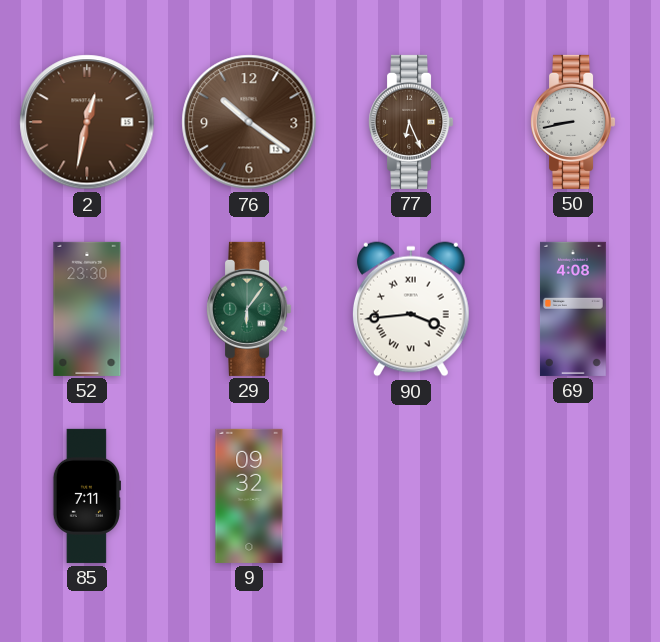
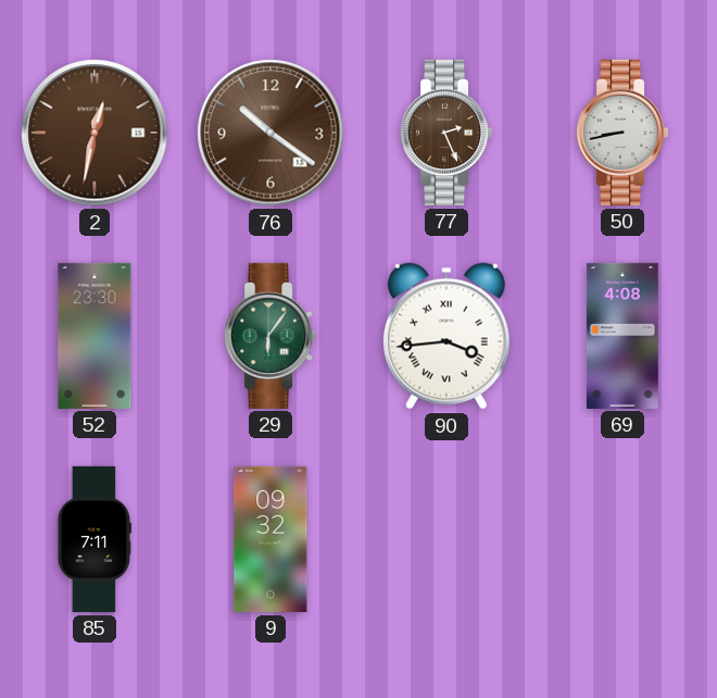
77: 6:26 -> 2:26
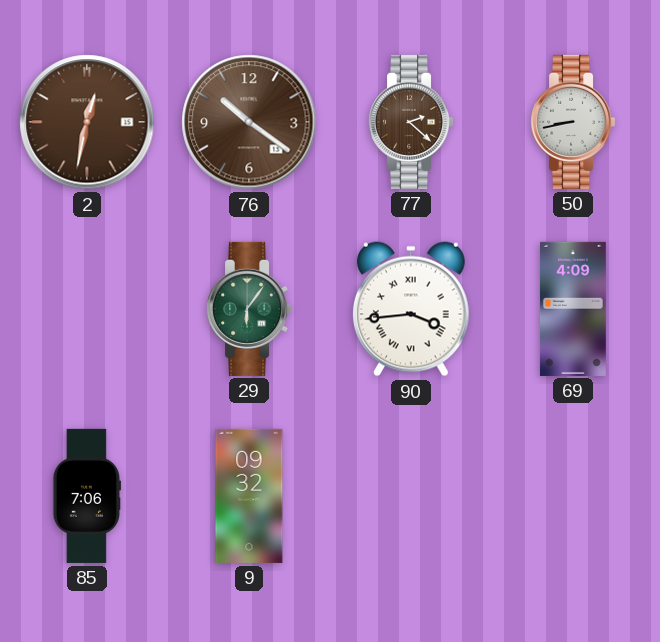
77: 2:26 -> 2:22
52: 23:30 -> none
69: 4:08 -> 4:09
85: 7:11 -> 7:06
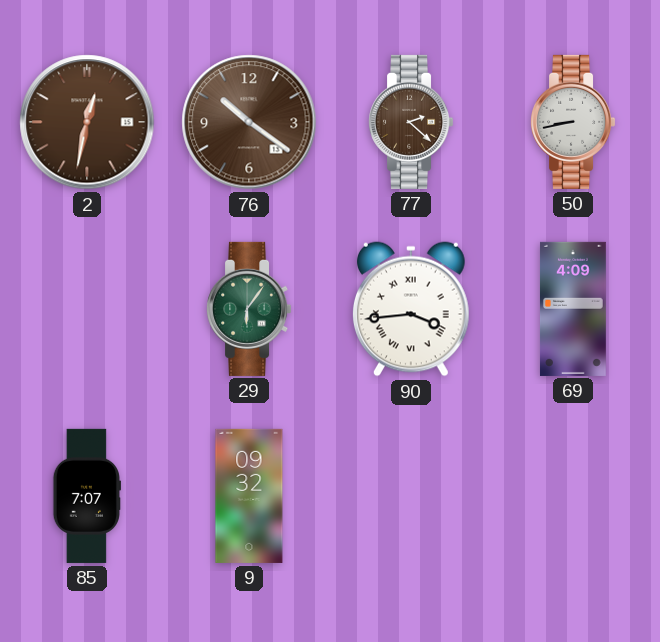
85: 7:06 -> 7:07
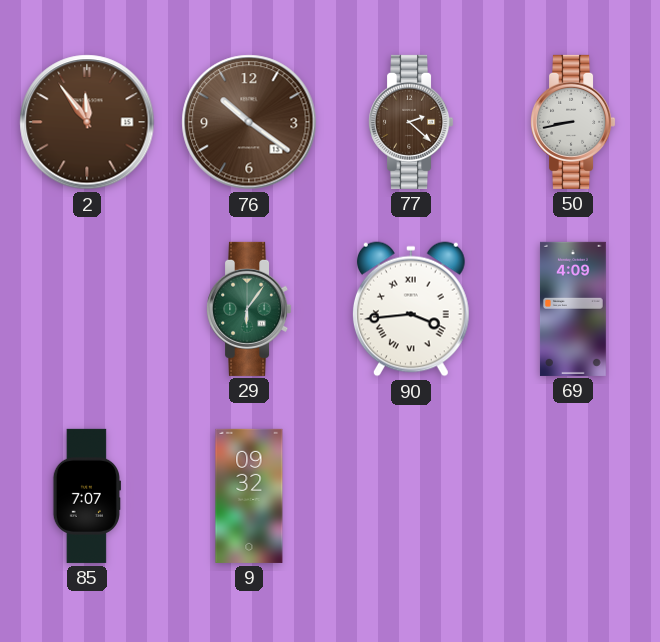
2: 12:32 -> 11:54
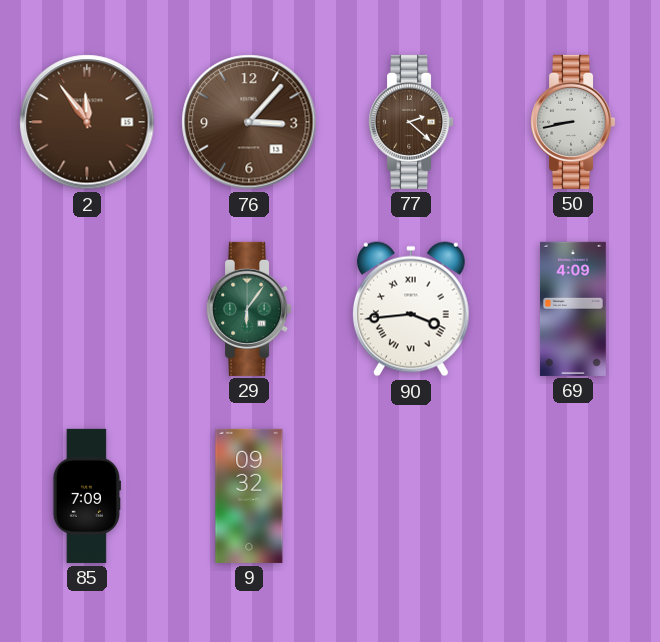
76: 10:21 -> 3:07
85: 7:07 -> 7:09
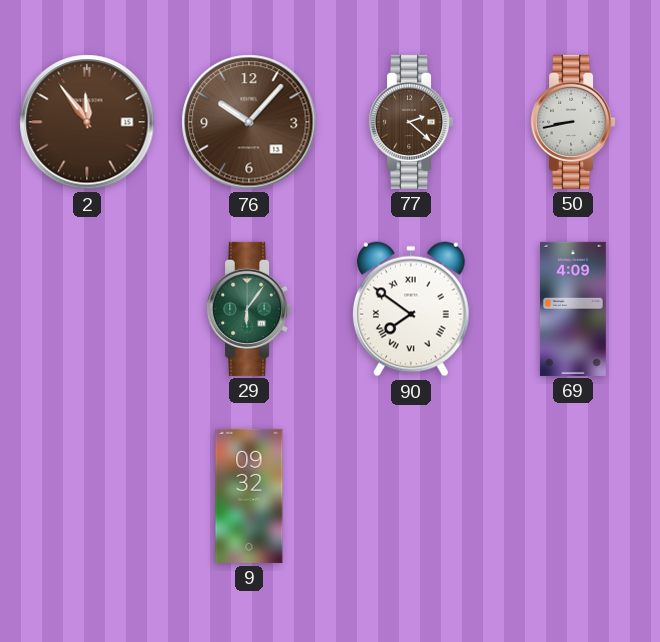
76: 3:07 -> 10:07
90: 3:44 -> 7:51
85: 7:09 -> none
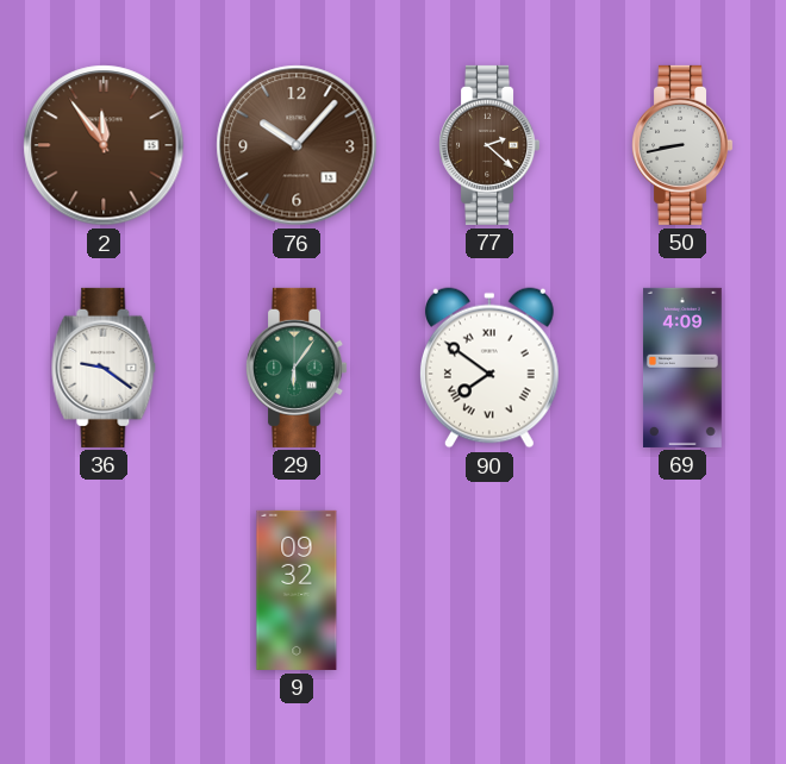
36: none -> 9:21
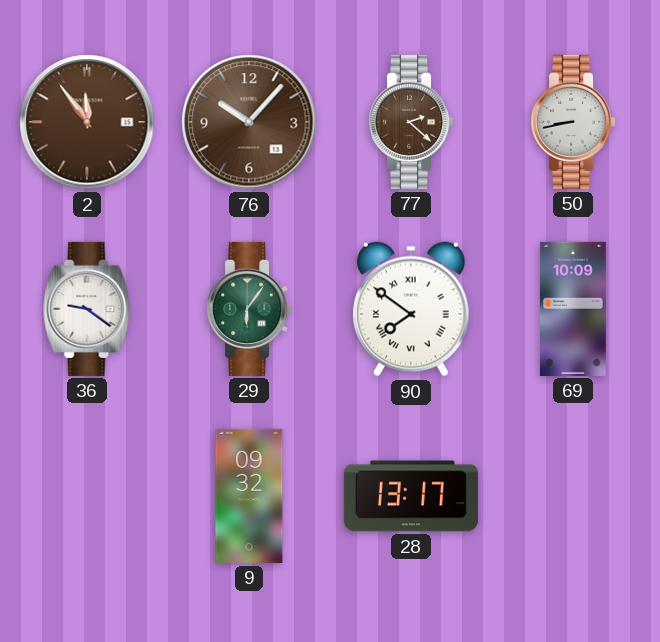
69: 4:09 -> 10:09
28: none -> 13:17
